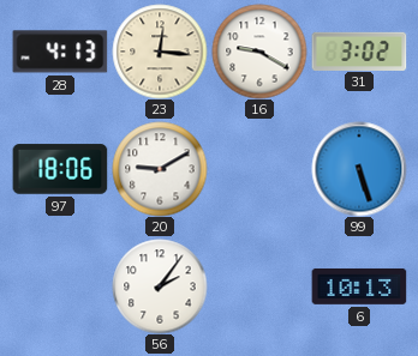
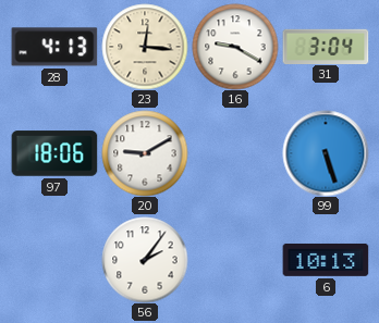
31: 3:02 -> 3:04
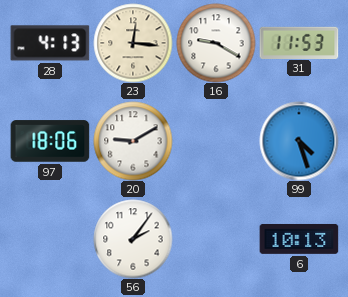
31: 3:04 -> 11:53
99: 5:27 -> 4:27
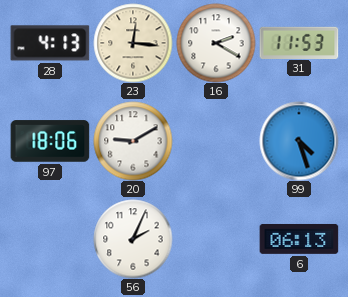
16: 9:20 -> 2:20
56: 2:06 -> 2:04
6: 10:13 -> 06:13
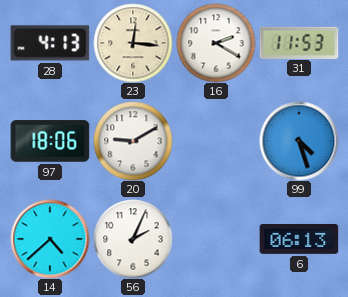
14: none -> 4:38
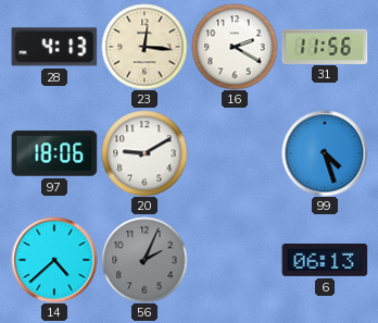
31: 11:53 -> 11:56
56 dial: white -> grey
